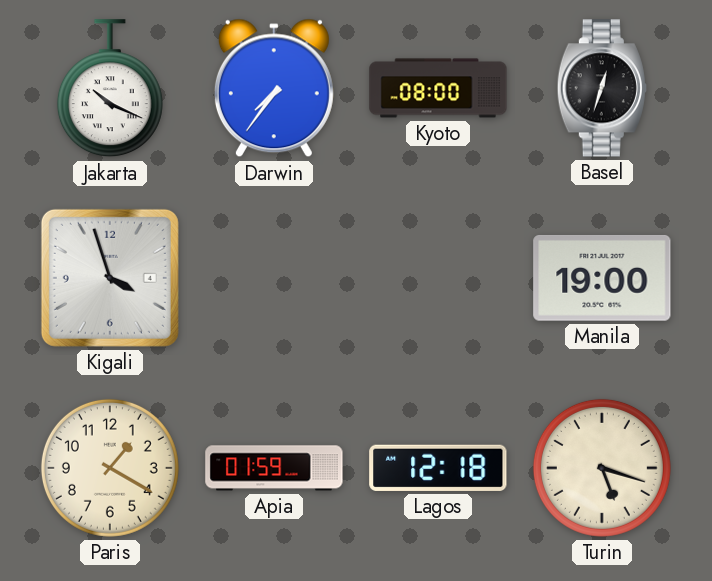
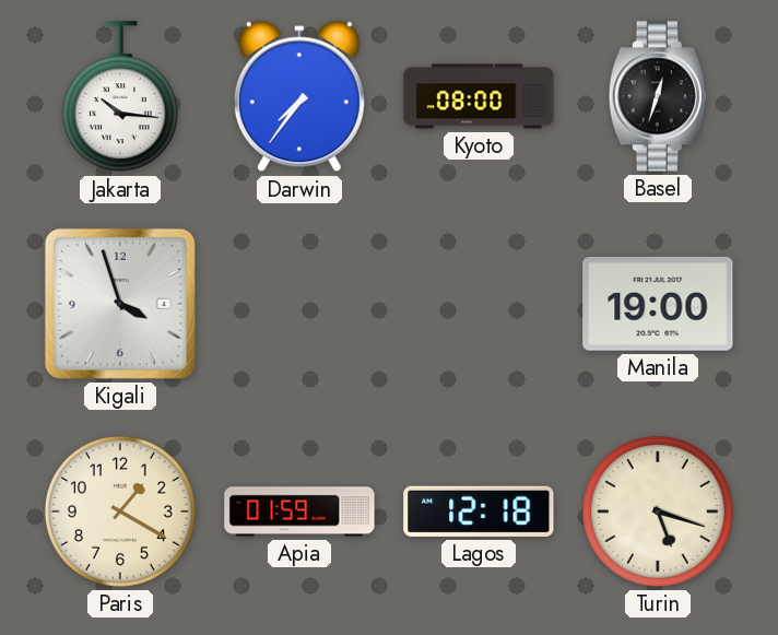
Jakarta: 10:19 -> 10:16
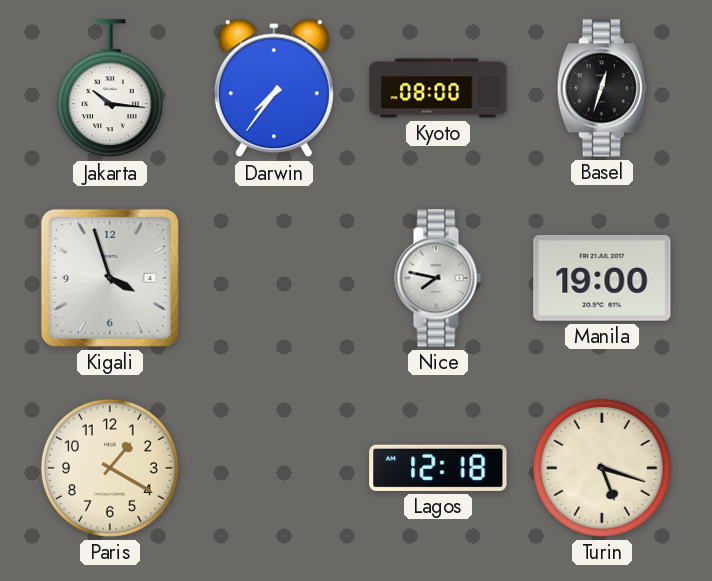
Nice: none -> 7:47
Apia: 01:59 -> none
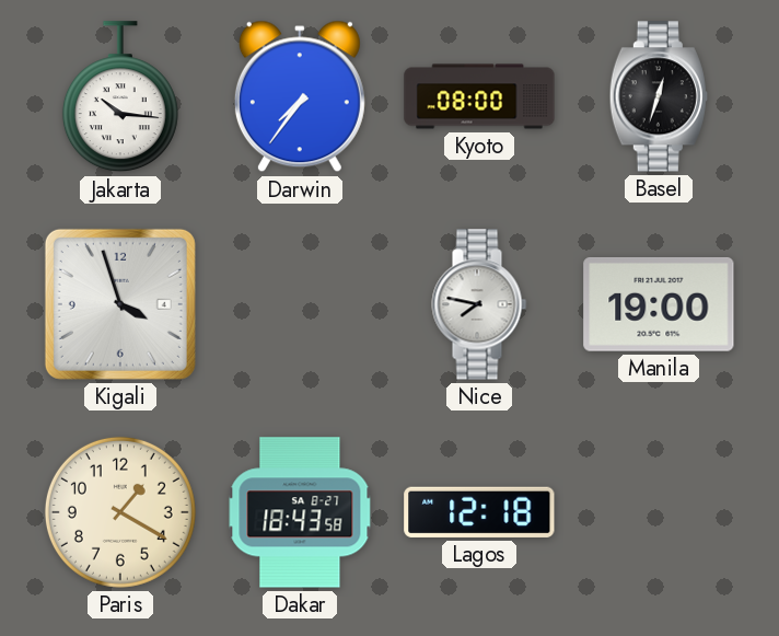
Dakar: none -> 18:43
Turin: 5:18 -> none
